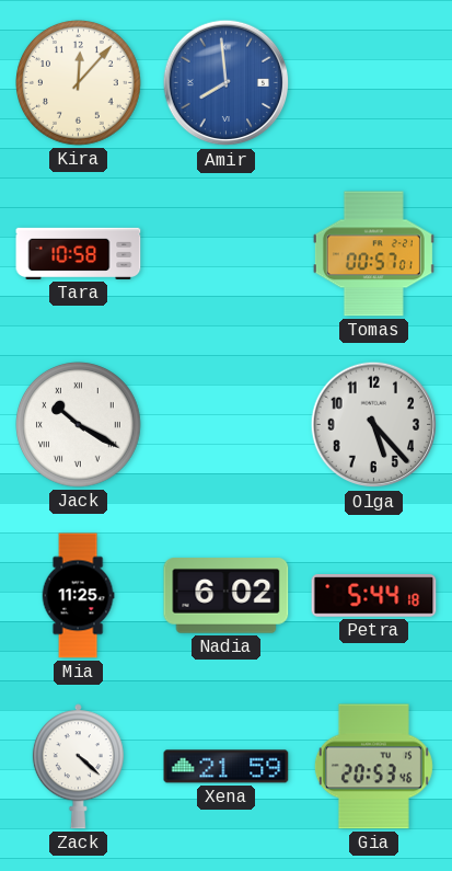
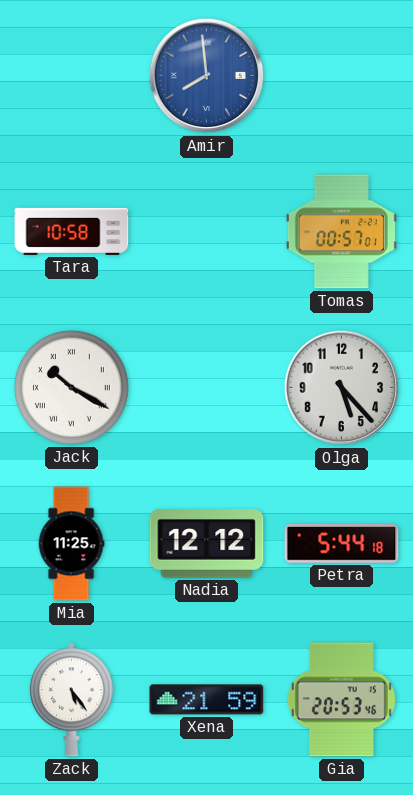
Kira: 12:07 -> none
Nadia: 6:02 -> 12:12
Zack: 4:22 -> 5:24
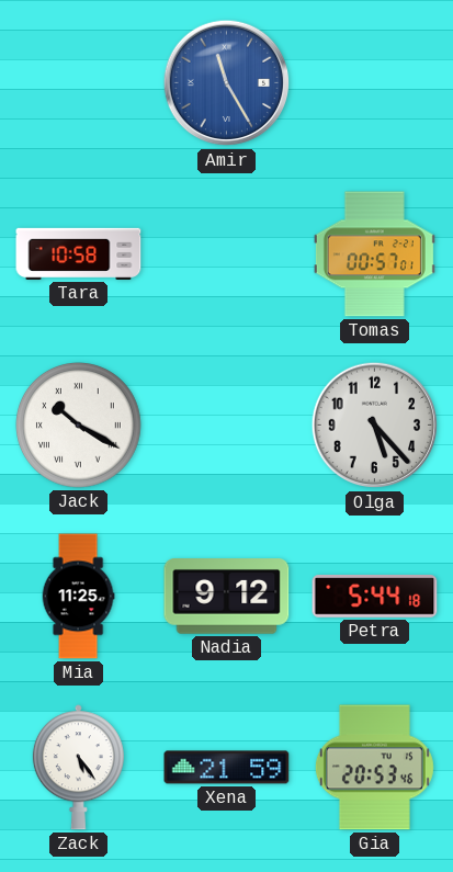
Amir: 7:59 -> 11:25
Nadia: 12:12 -> 9:12
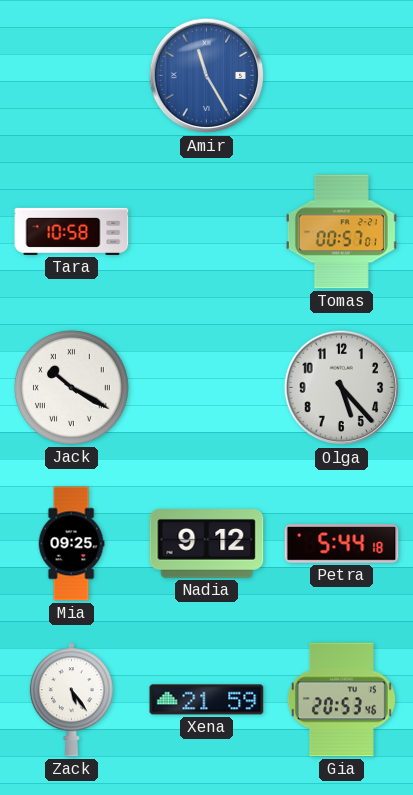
Mia: 11:25 -> 09:25
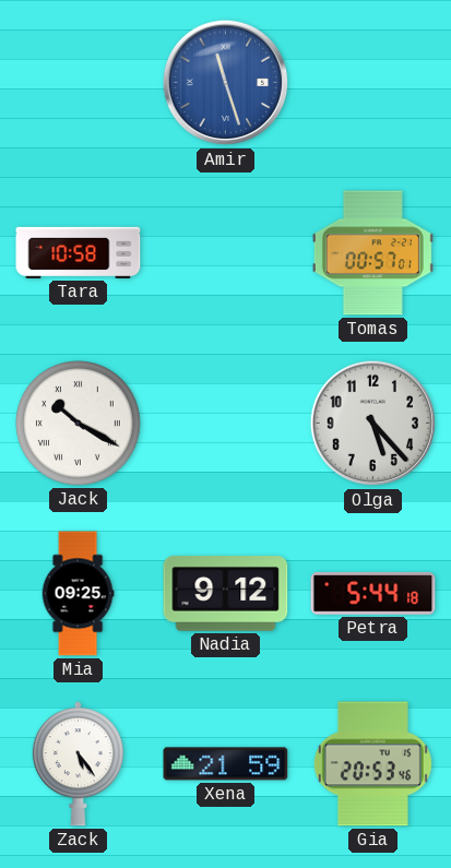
Amir: 11:25 -> 11:27
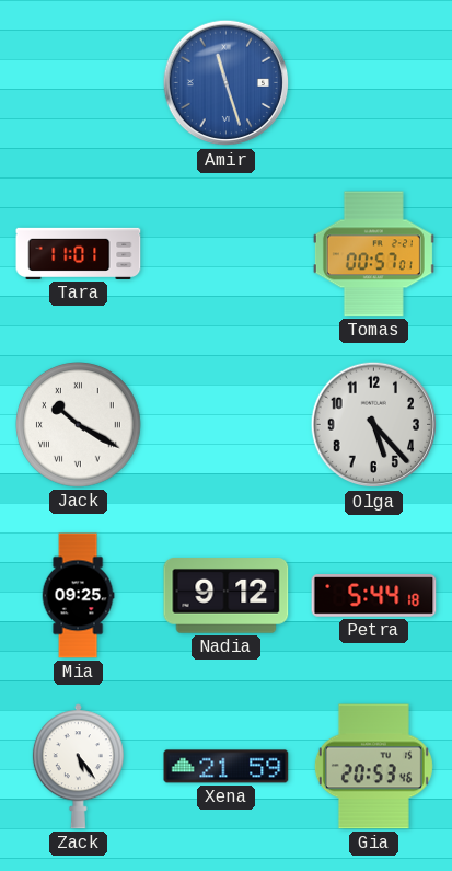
Tara: 10:58 -> 11:01
